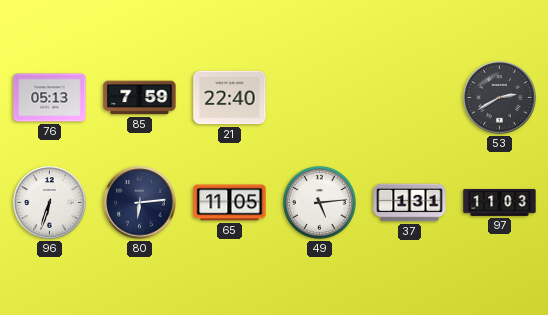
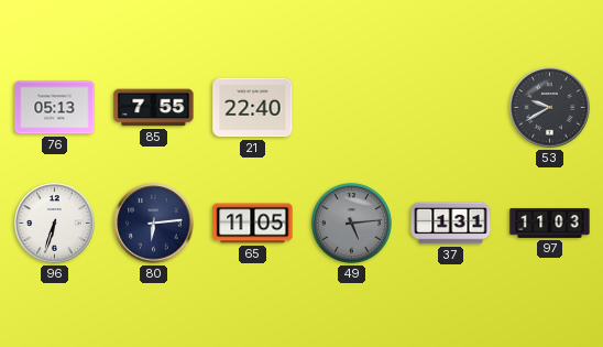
85: 7:59 -> 7:55
53: 2:40 -> 9:40
49 dial: white -> grey
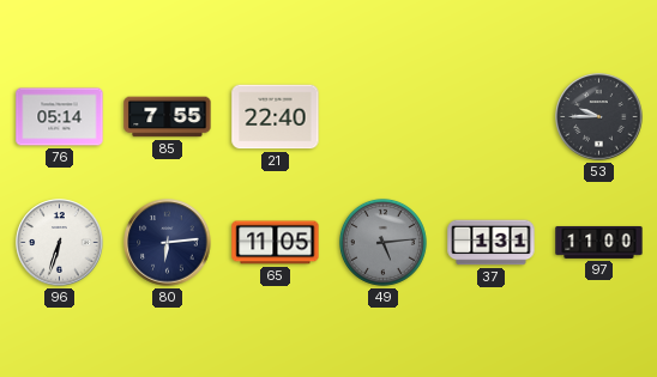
76: 05:13 -> 05:14
53: 9:40 -> 9:45
97: 11:03 -> 11:00
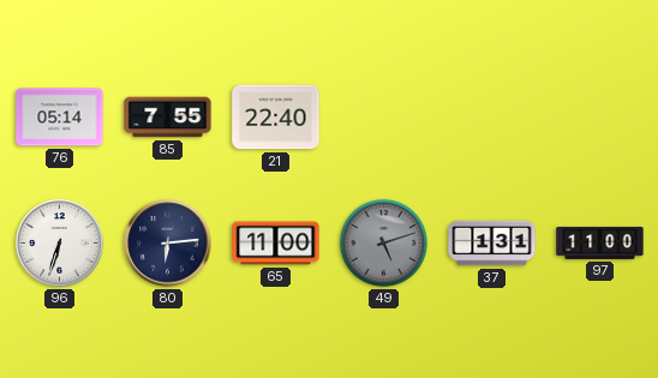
53: 9:45 -> none
65: 11:05 -> 11:00
49: 5:14 -> 5:12
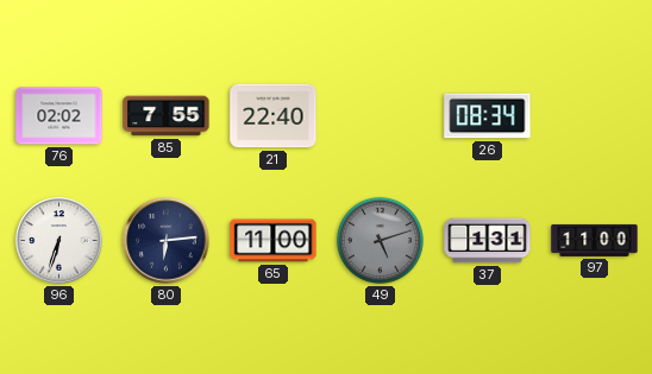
76: 05:14 -> 02:02
26: none -> 08:34
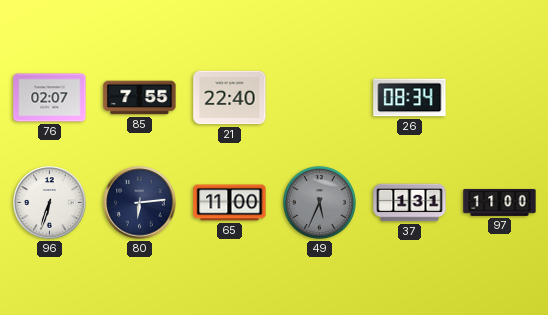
76: 02:02 -> 02:07
49: 5:12 -> 5:34
